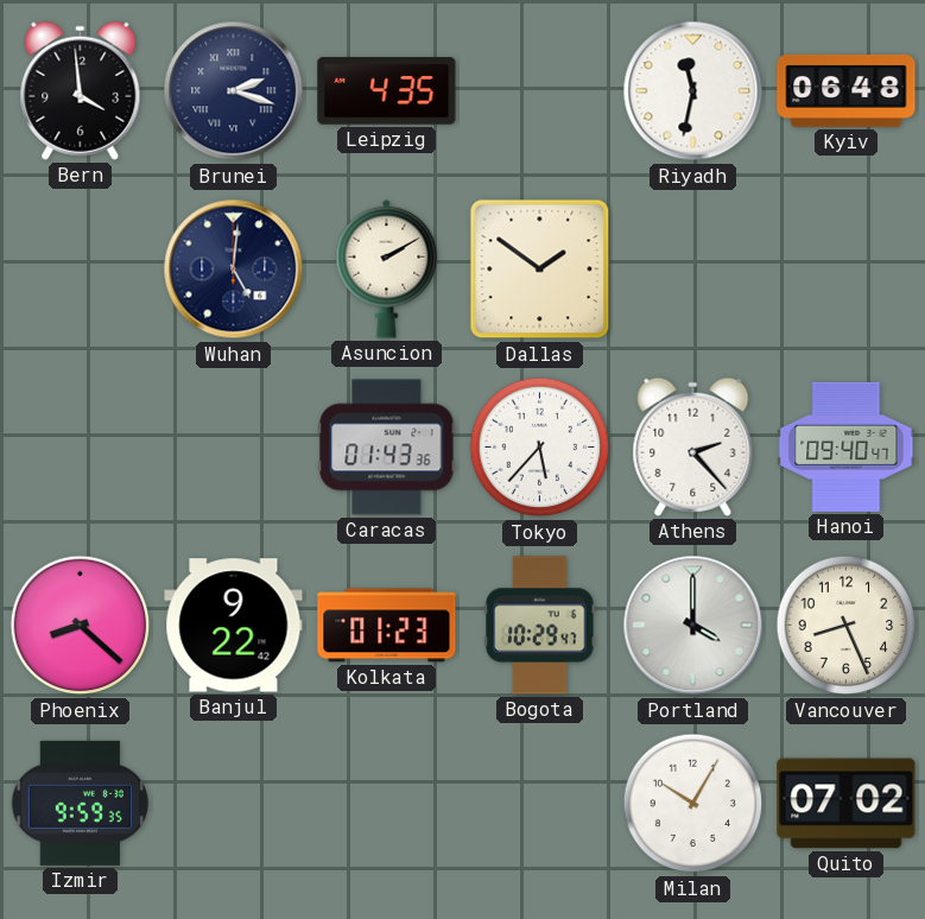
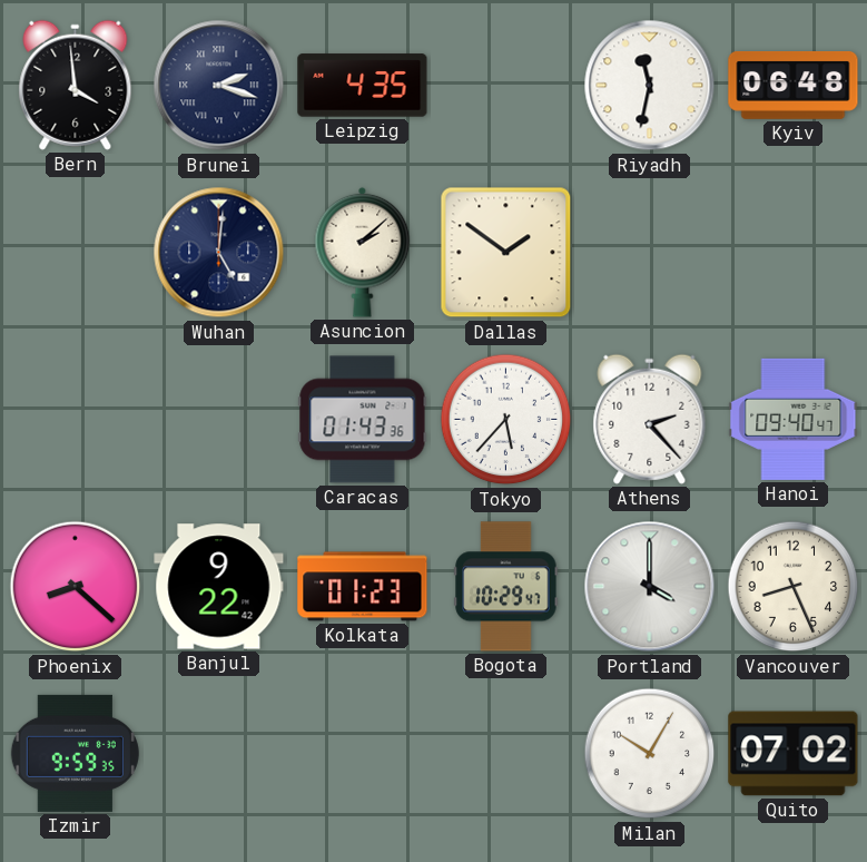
Asuncion: 2:10 -> 2:08
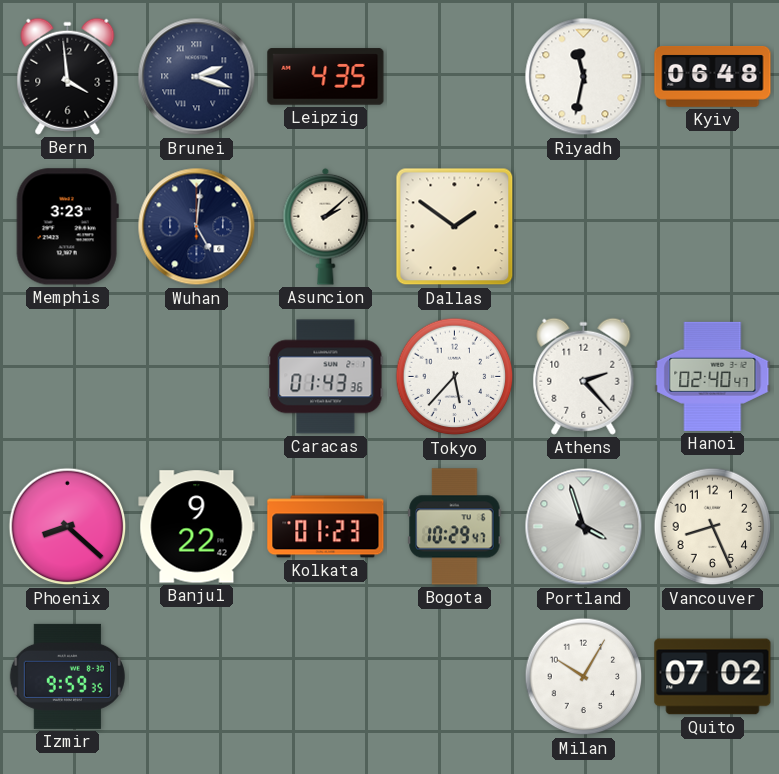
Memphis: none -> 3:23
Hanoi: 09:40 -> 02:40
Portland: 4:00 -> 3:57
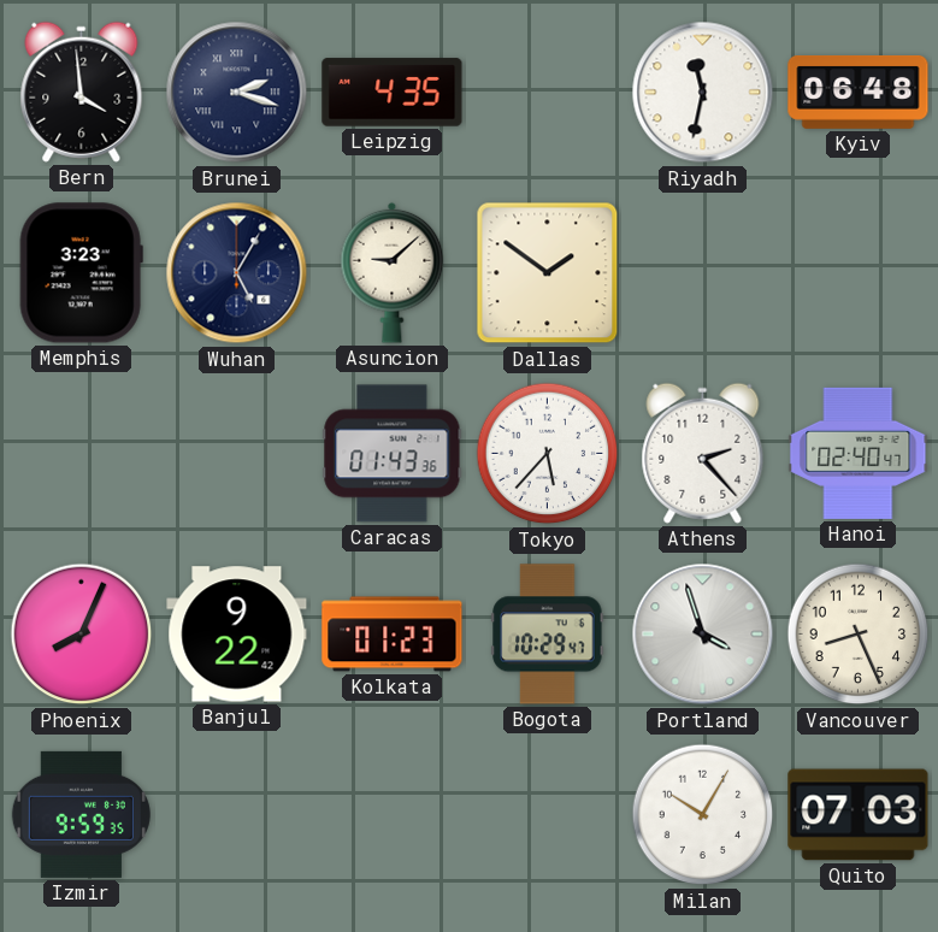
Wuhan: 5:01 -> 5:05
Asuncion: 2:08 -> 9:08
Phoenix: 8:22 -> 8:04
Quito: 07:02 -> 07:03
